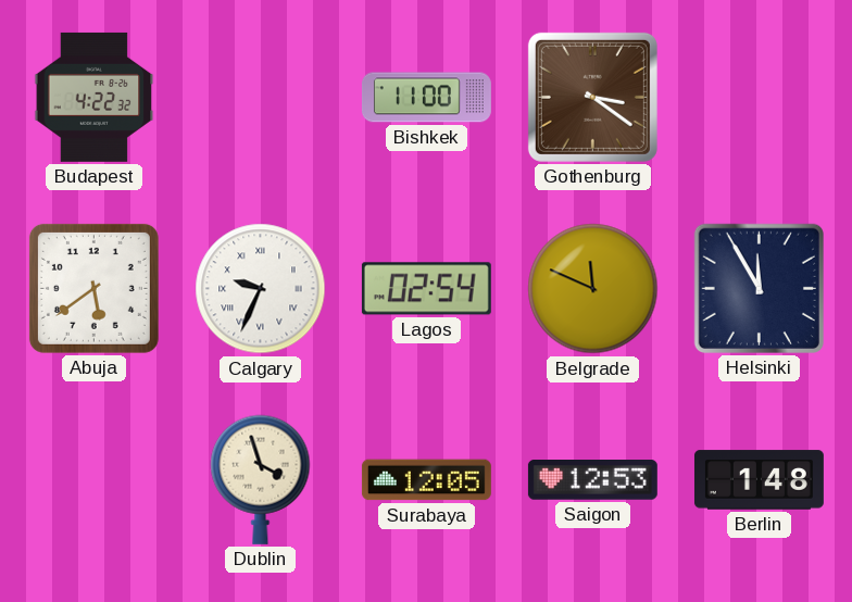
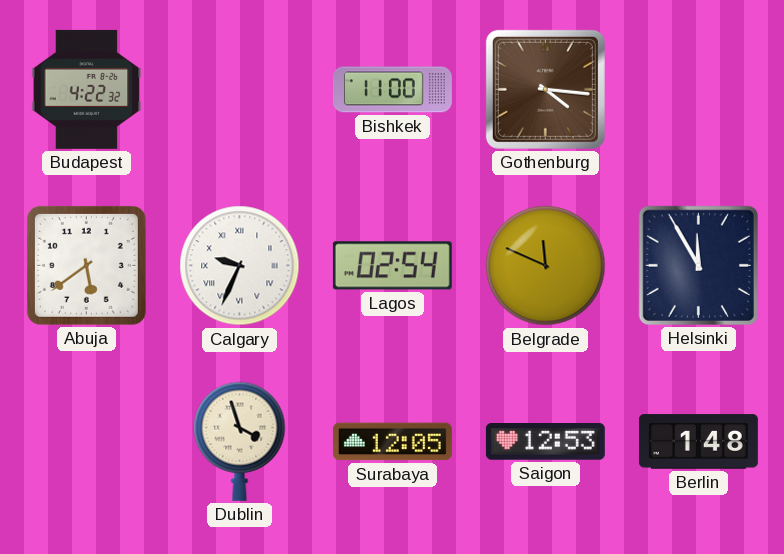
Gothenburg: 3:21 -> 4:16
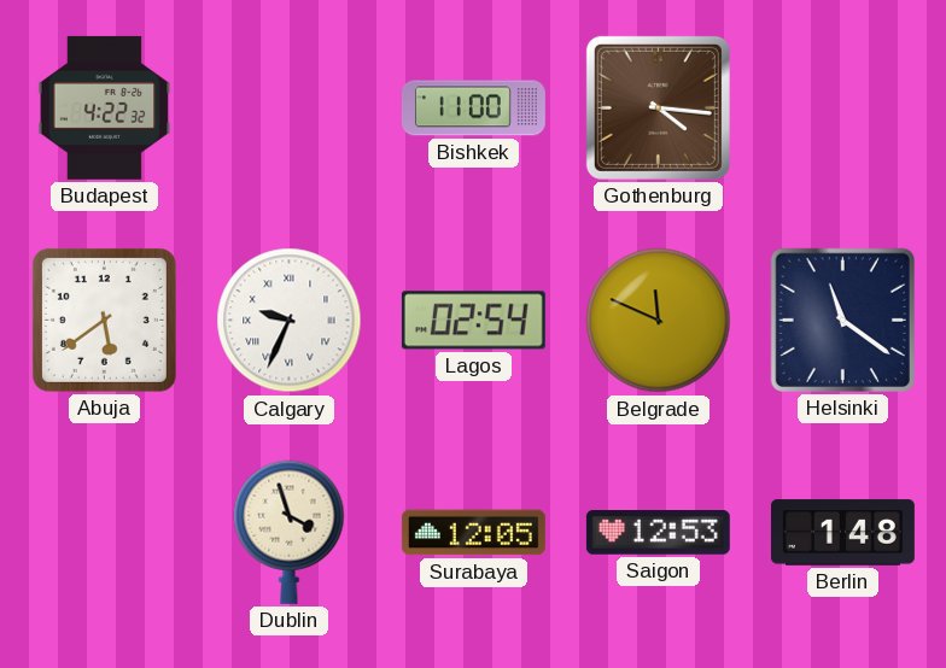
Helsinki: 11:55 -> 11:21
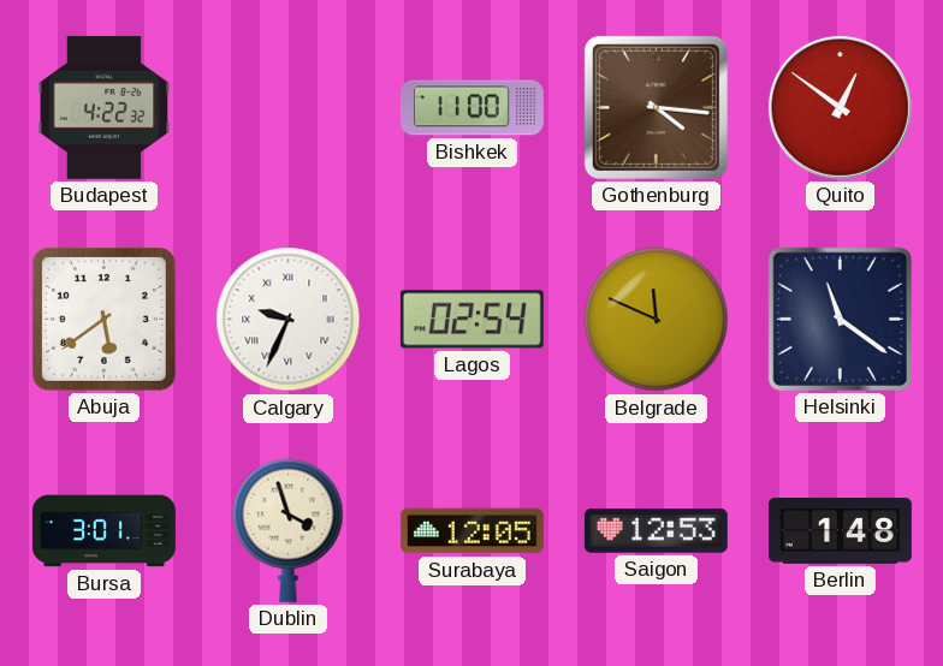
Quito: none -> 12:51
Bursa: none -> 3:01
